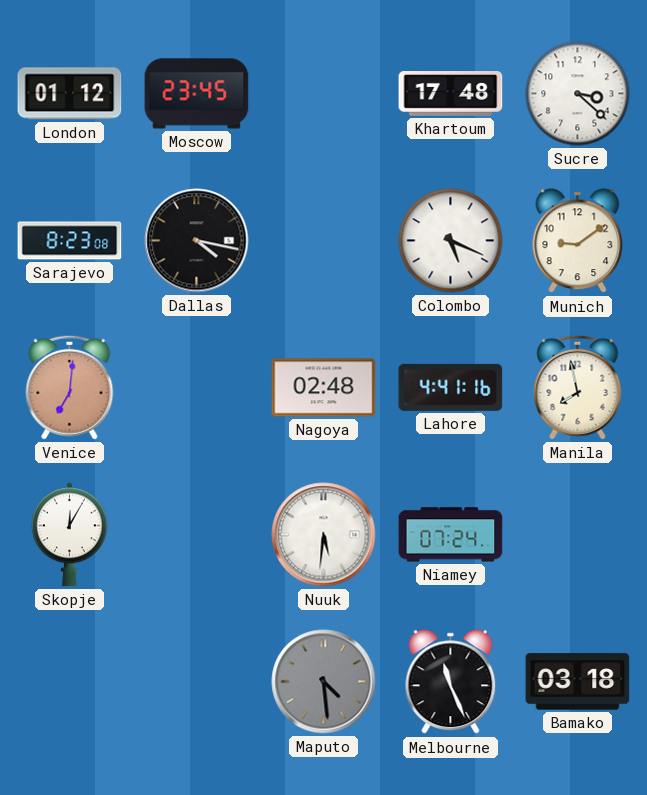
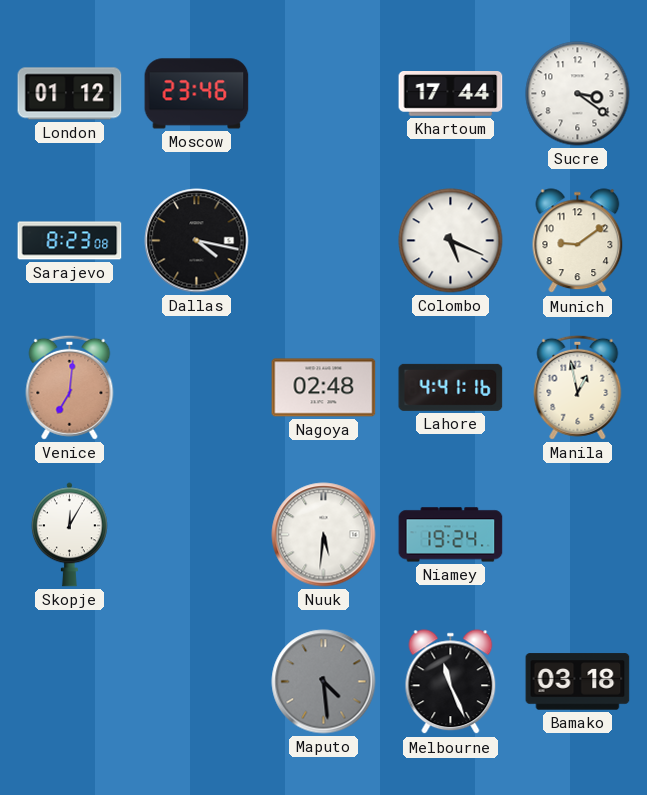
Moscow: 23:45 -> 23:46
Khartoum: 17:48 -> 17:44
Sucre: 3:22 -> 3:21
Manila: 7:58 -> 12:58
Niamey: 07:24 -> 19:24
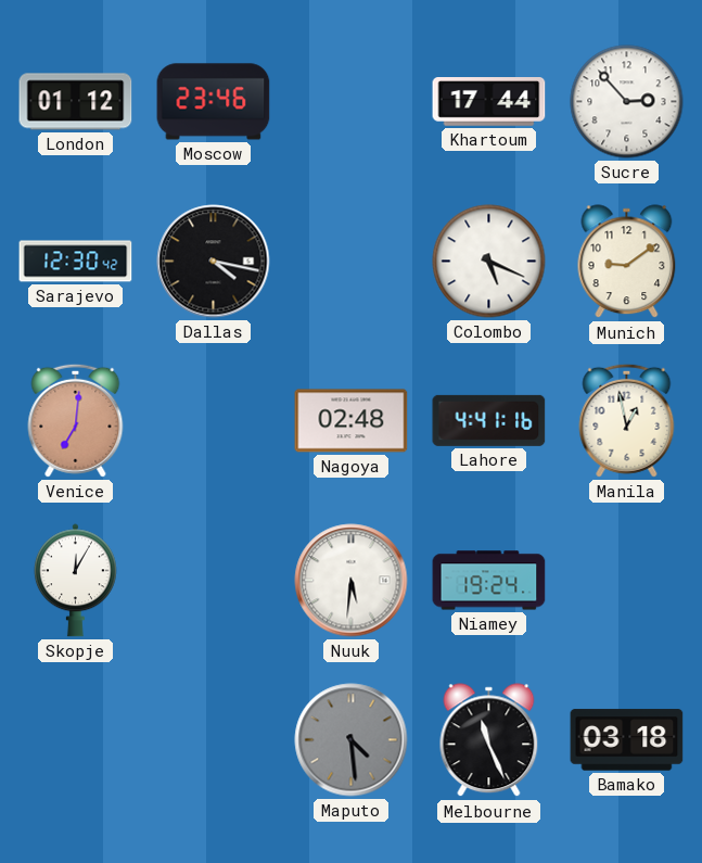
Sucre: 3:21 -> 2:53
Sarajevo: 8:23 -> 12:30
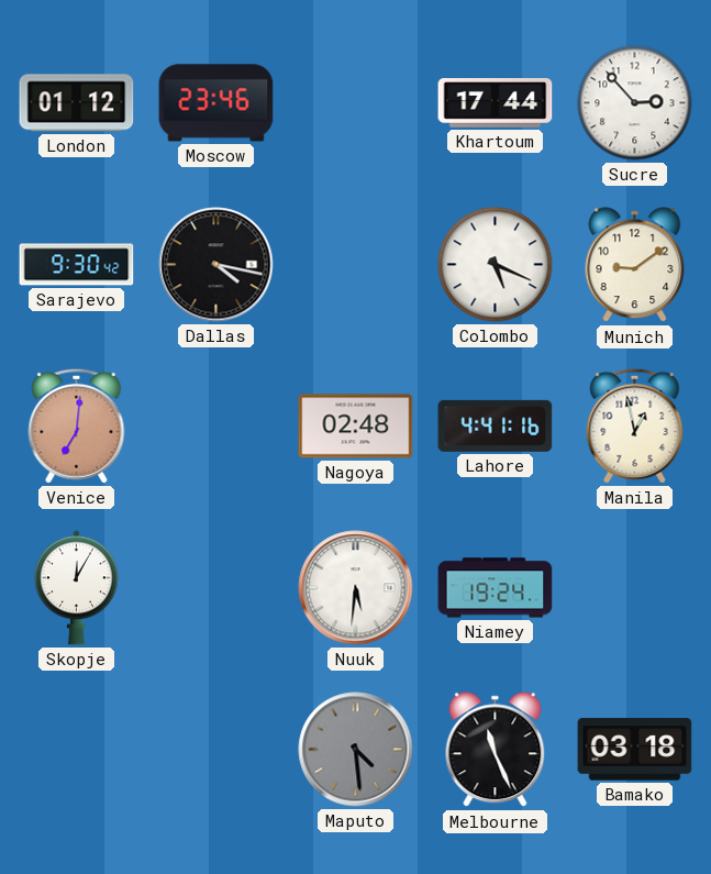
Sarajevo: 12:30 -> 9:30
